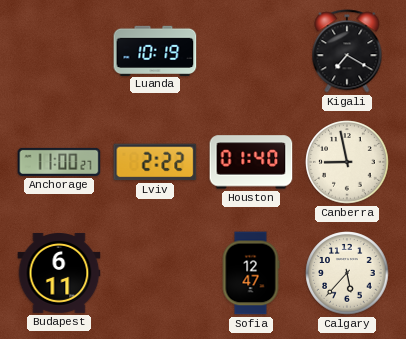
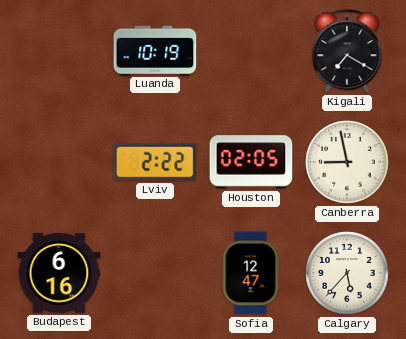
Anchorage: 11:00 -> none
Houston: 01:40 -> 02:05
Budapest: 6:11 -> 6:16
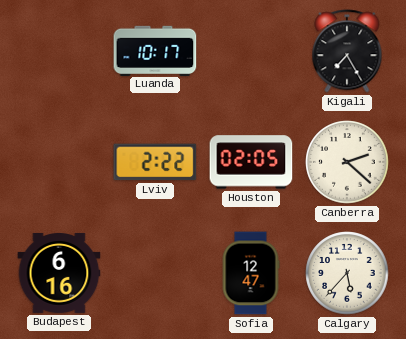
Luanda: 10:19 -> 10:17
Kigali: 7:20 -> 7:25
Canberra: 8:58 -> 2:22
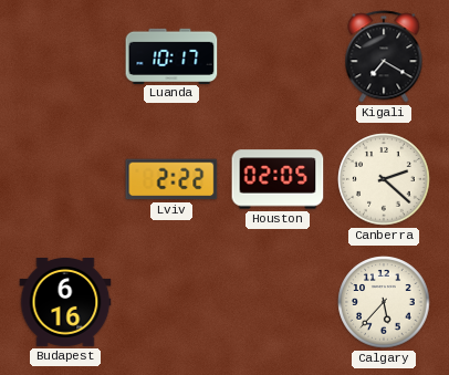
Kigali: 7:25 -> 7:20
Sofia: 12:47 -> none
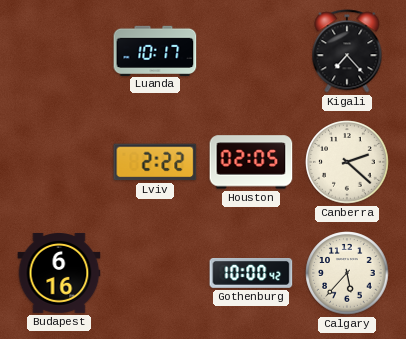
Kigali: 7:20 -> 7:23
Gothenburg: none -> 10:00
